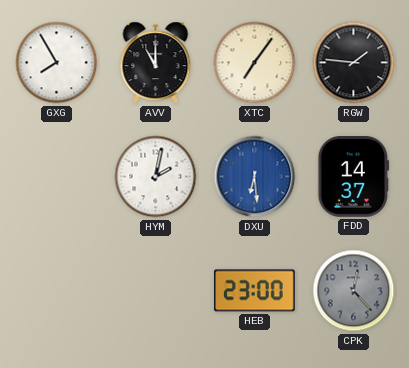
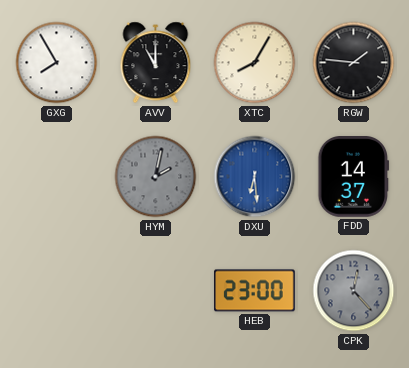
XTC: 7:06 -> 8:05
HYM dial: white -> grey
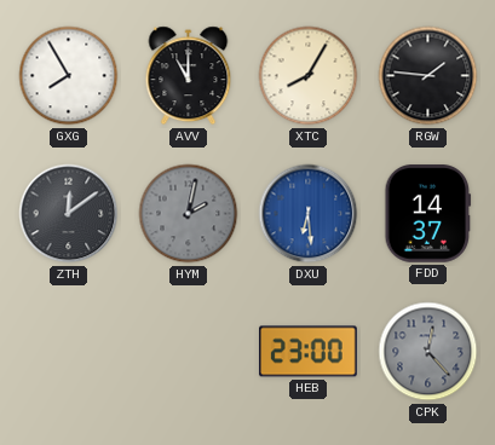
ZTH: none -> 12:09
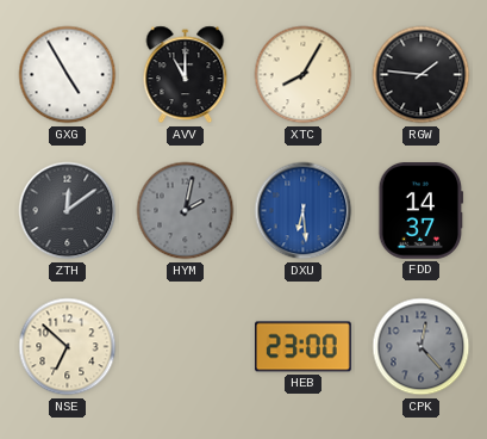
GXG: 7:55 -> 4:55
NSE: none -> 6:52
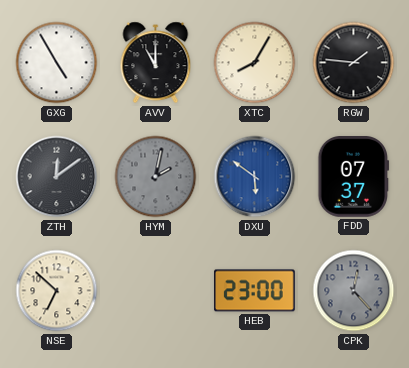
DXU: 6:29 -> 5:51
FDD: 14:37 -> 07:37
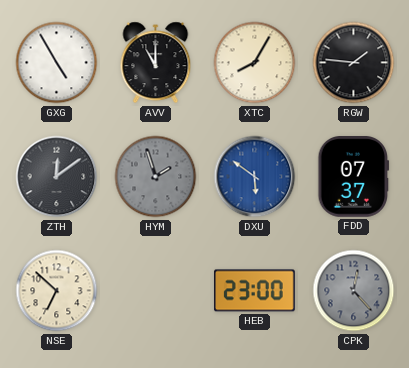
HYM: 2:02 -> 1:57
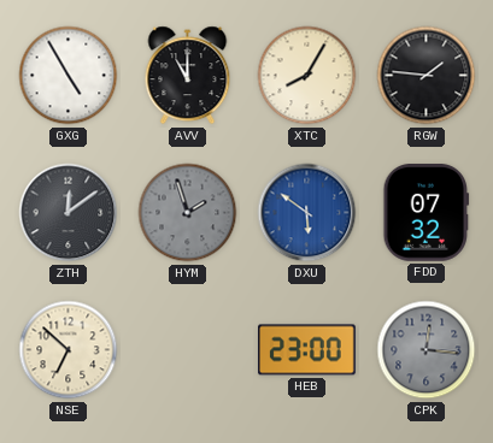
FDD: 07:37 -> 07:32
CPK: 12:23 -> 12:16
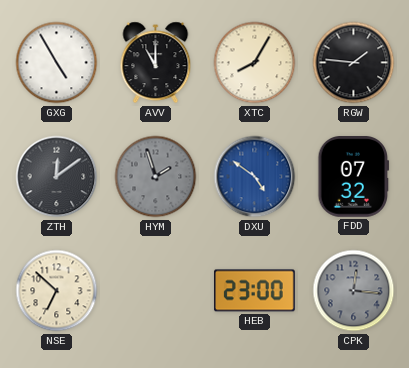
DXU: 5:51 -> 4:51
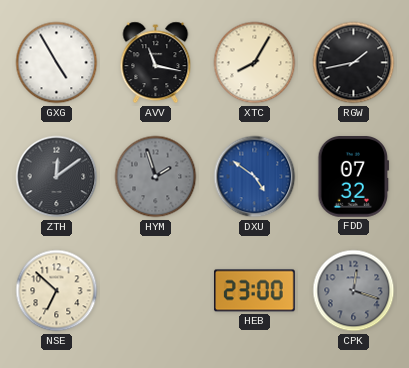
AVV: 11:00 -> 11:17
RGW: 1:46 -> 1:43
CPK: 12:16 -> 12:18
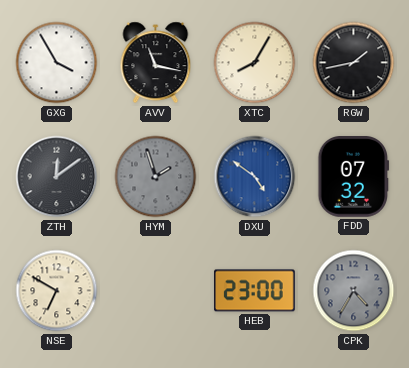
GXG: 4:55 -> 3:55
NSE: 6:52 -> 6:50
CPK: 12:18 -> 4:35
